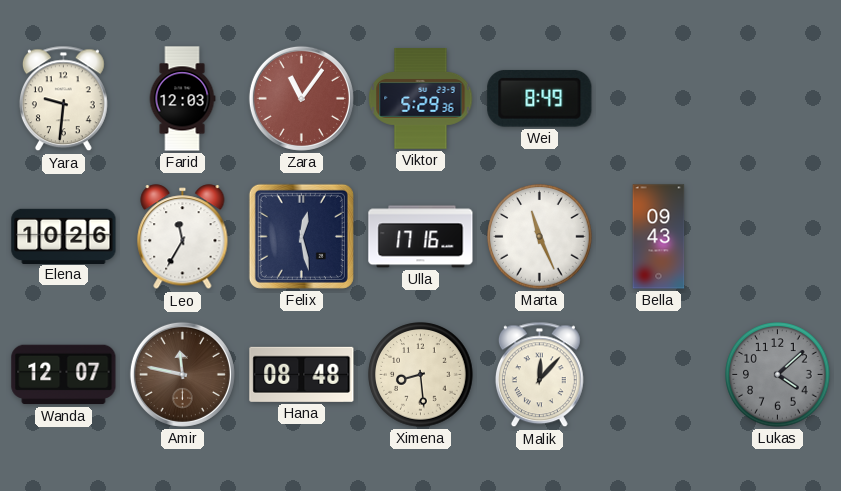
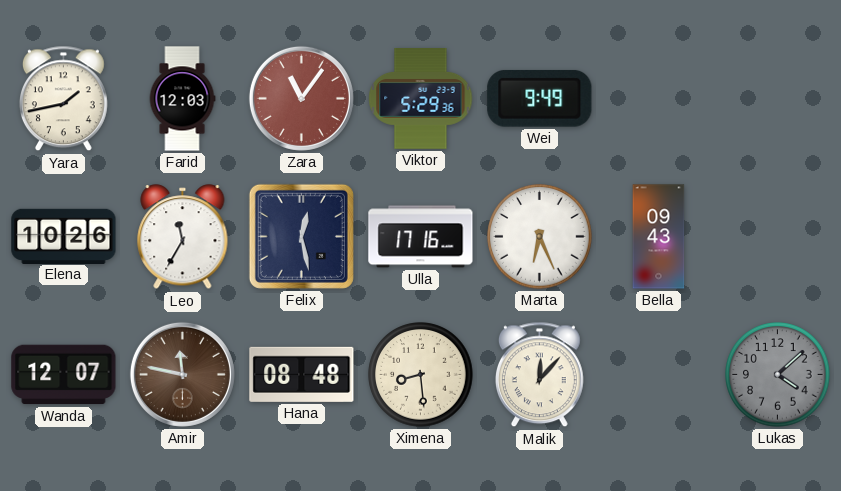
Yara: 9:31 -> 1:43
Wei: 8:49 -> 9:49
Marta: 11:26 -> 6:26
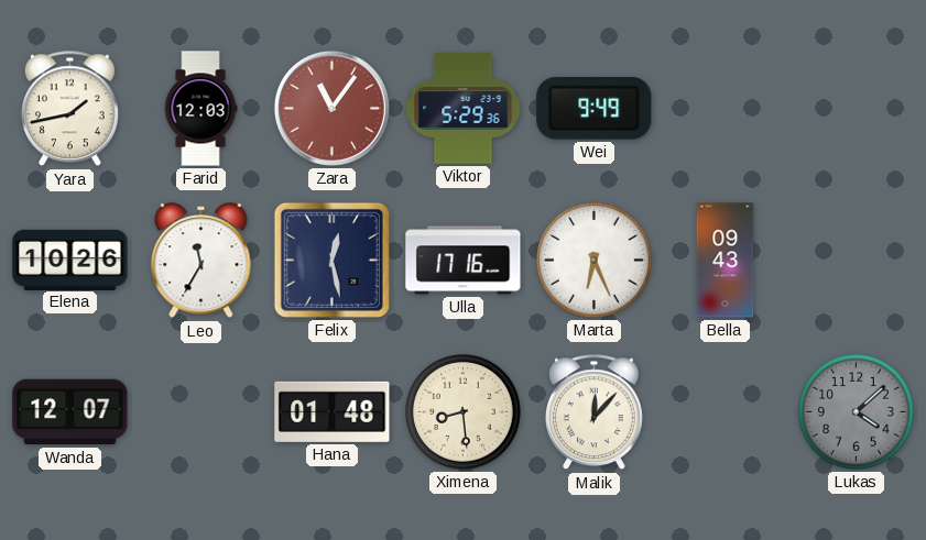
Amir: 11:47 -> none
Hana: 08:48 -> 01:48
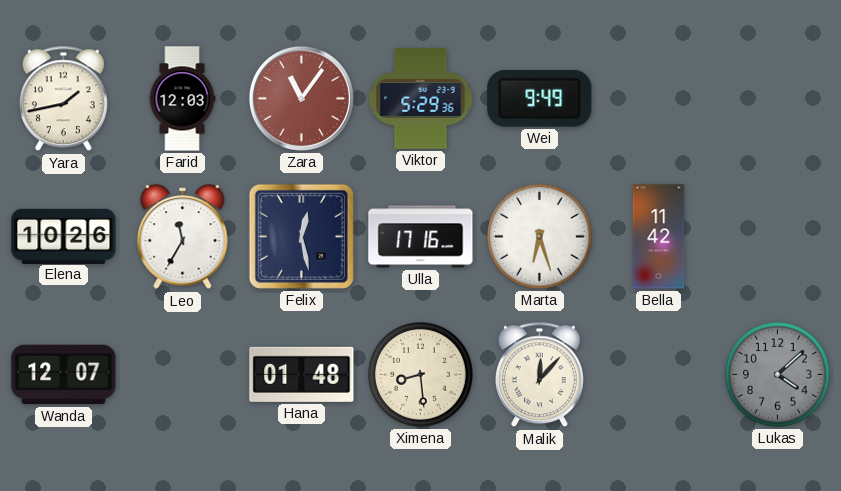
Marta: 6:26 -> 6:27
Bella: 09:43 -> 11:42
